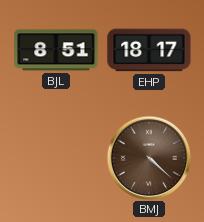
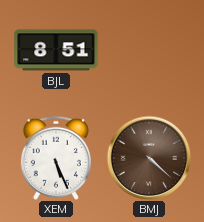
EHP: 18:17 -> none
XEM: none -> 5:26
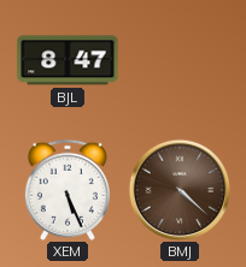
BJL: 8:51 -> 8:47
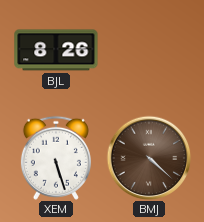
BJL: 8:47 -> 8:26
XEM: 5:26 -> 5:27
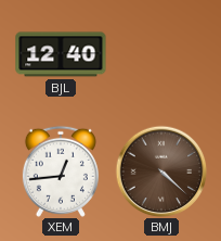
BJL: 8:26 -> 12:40
XEM: 5:27 -> 12:44
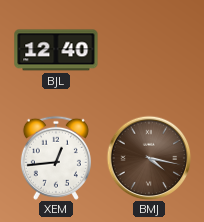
BMJ: 4:22 -> 4:17
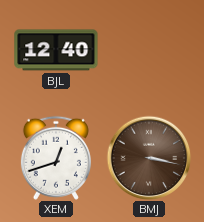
XEM: 12:44 -> 12:42
BMJ: 4:17 -> 3:17
